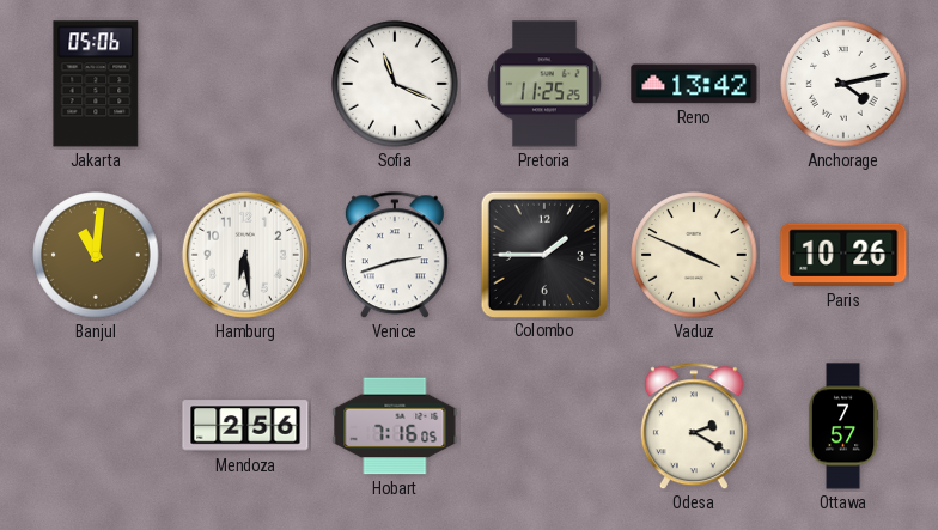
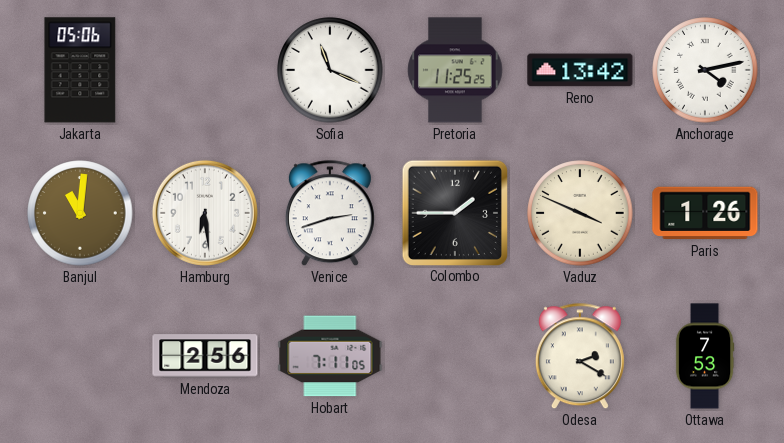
Paris: 10:26 -> 1:26
Hobart: 7:16 -> 7:11
Ottawa: 7:57 -> 7:53
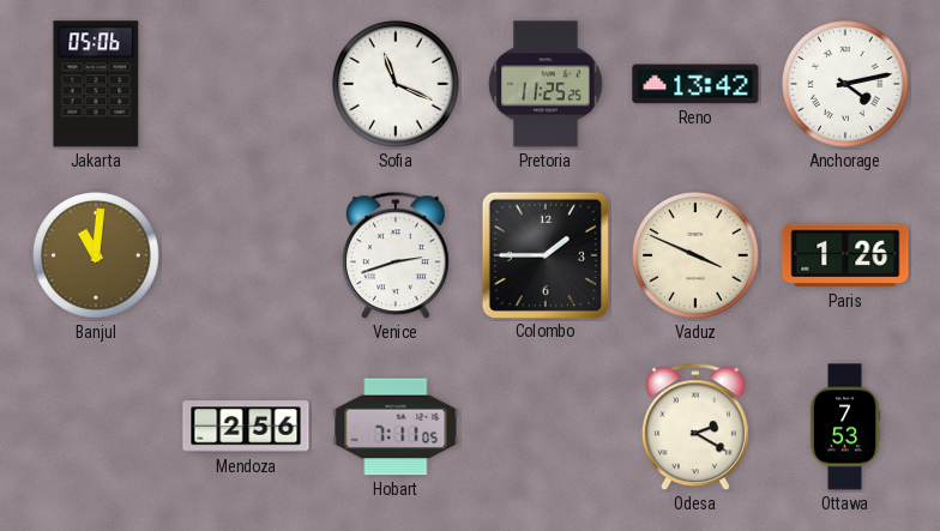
Hamburg: 6:29 -> none
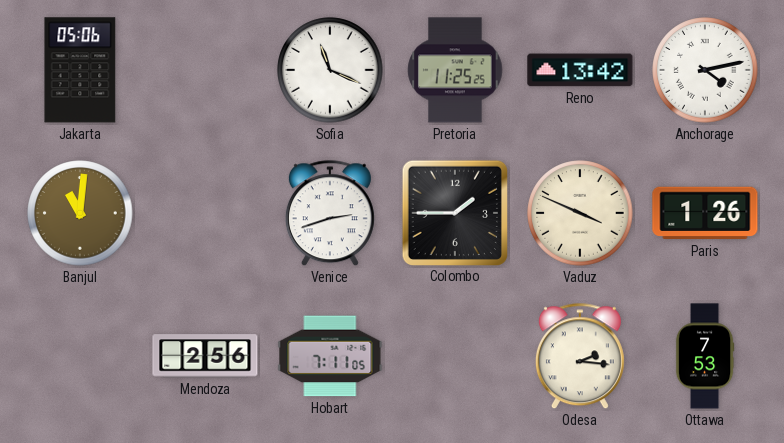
Odesa: 2:20 -> 2:16
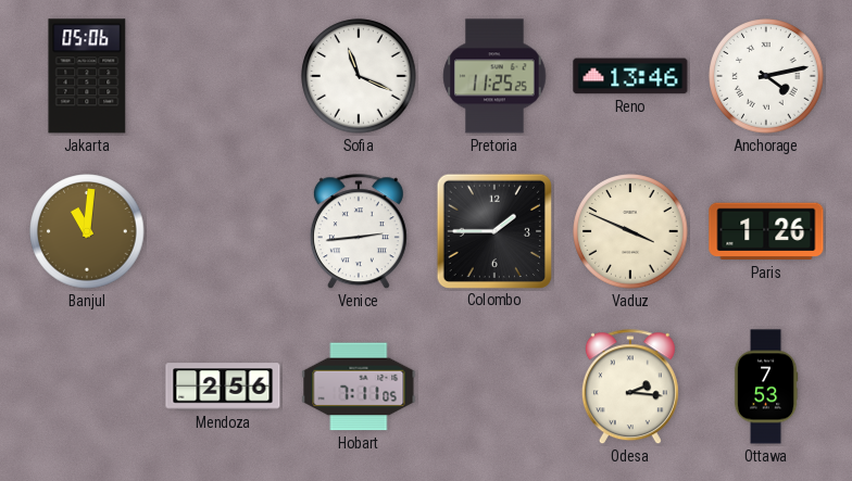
Reno: 13:42 -> 13:46
Venice: 2:42 -> 2:44
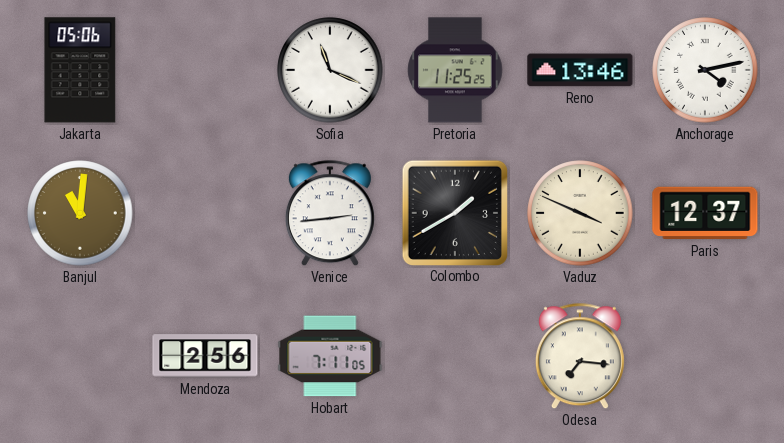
Colombo: 1:45 -> 1:40
Paris: 1:26 -> 12:37
Odesa: 2:16 -> 7:16
Ottawa: 7:53 -> none
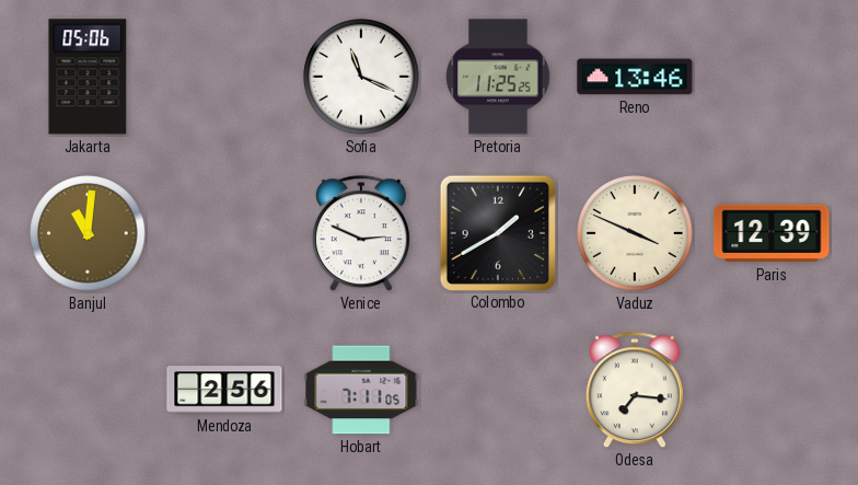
Anchorage: 4:13 -> none
Venice: 2:44 -> 2:49
Paris: 12:37 -> 12:39
